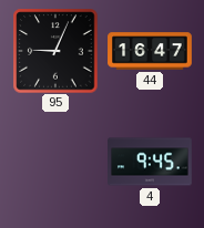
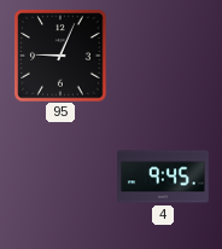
44: 16:47 -> none
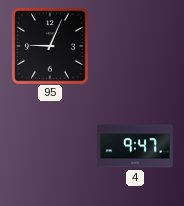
4: 9:45 -> 9:47
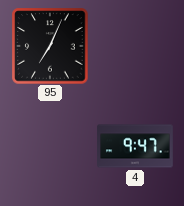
95: 9:04 -> 7:04
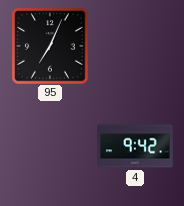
4: 9:47 -> 9:42
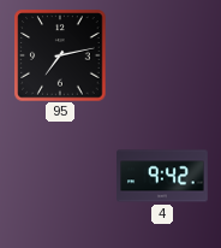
95: 7:04 -> 7:13
